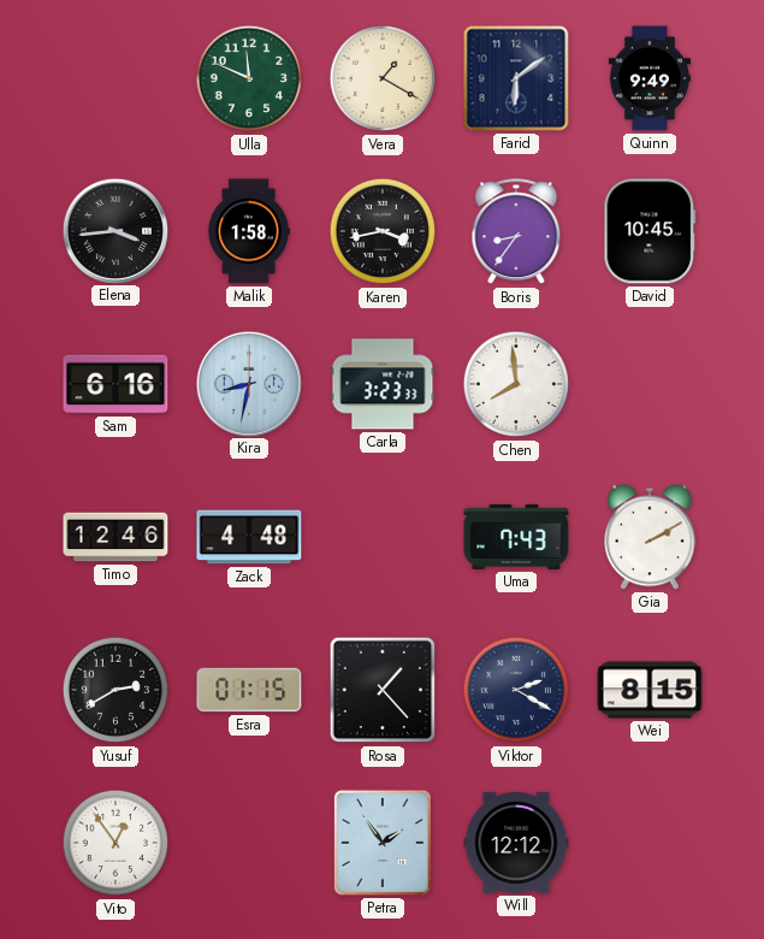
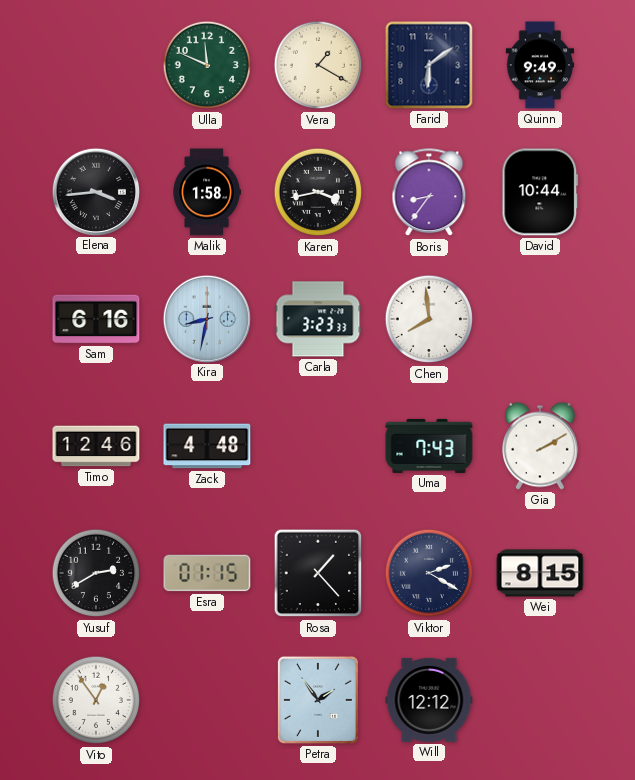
David: 10:45 -> 10:44
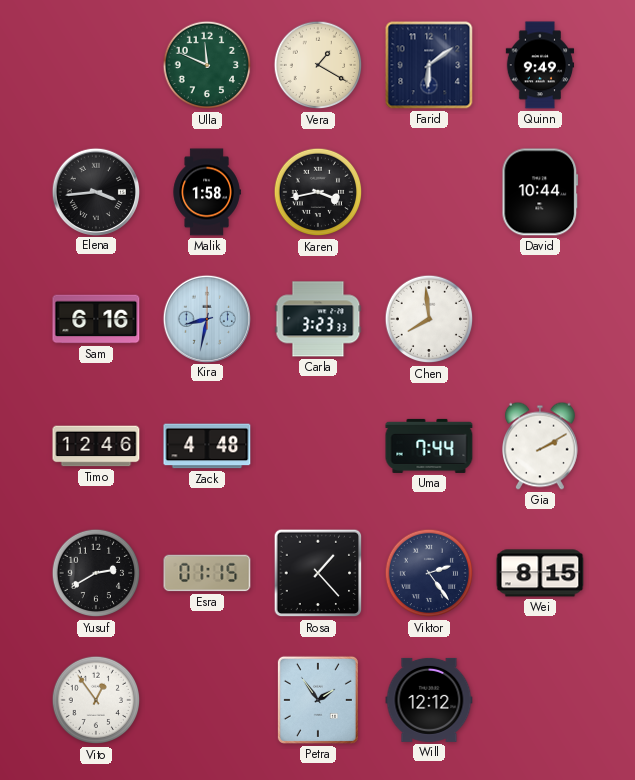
Boris: 8:36 -> none
Uma: 7:43 -> 7:44
Viktor: 2:20 -> 2:24
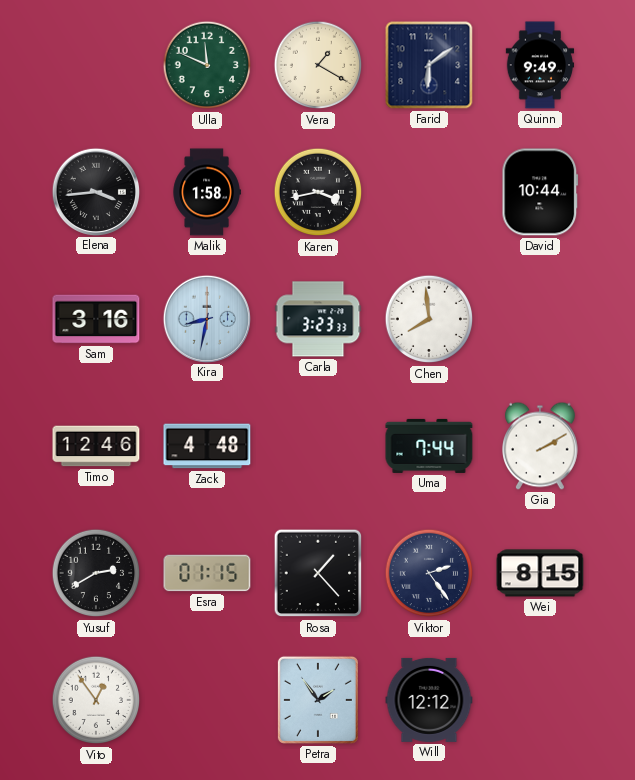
Sam: 6:16 -> 3:16
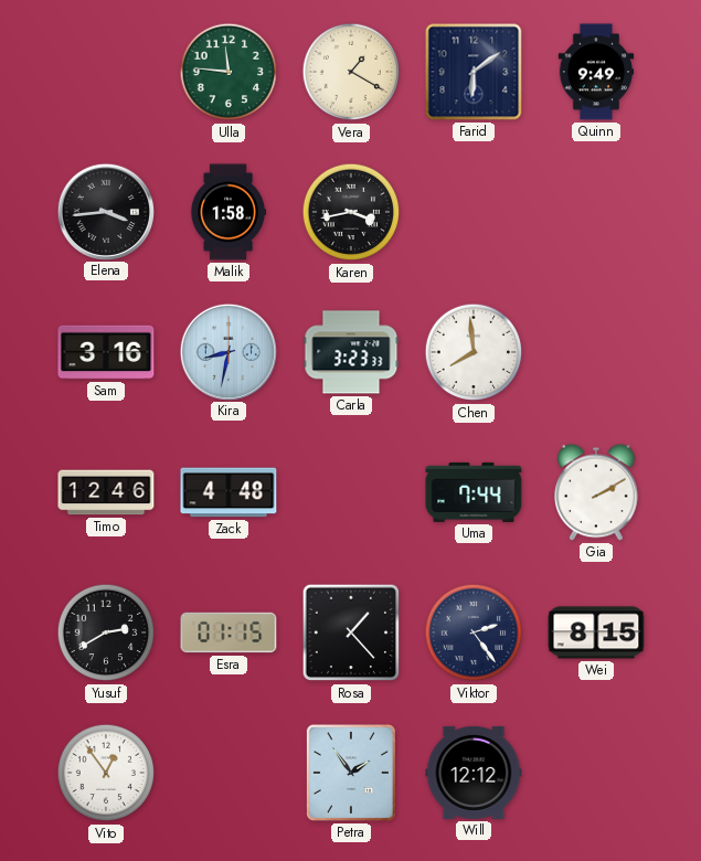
Ulla: 11:49 -> 11:46
David: 10:44 -> none
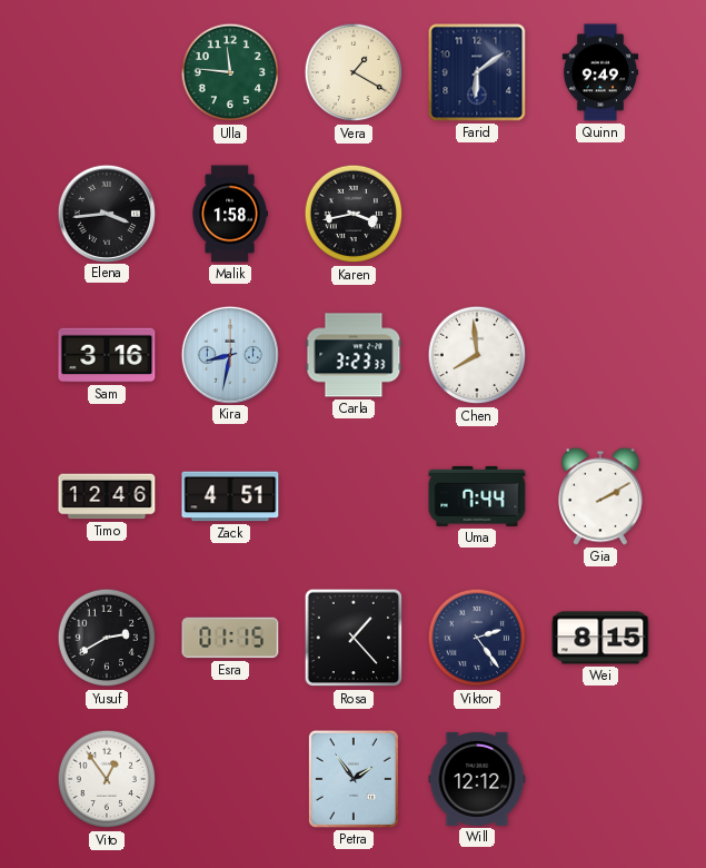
Zack: 4:48 -> 4:51
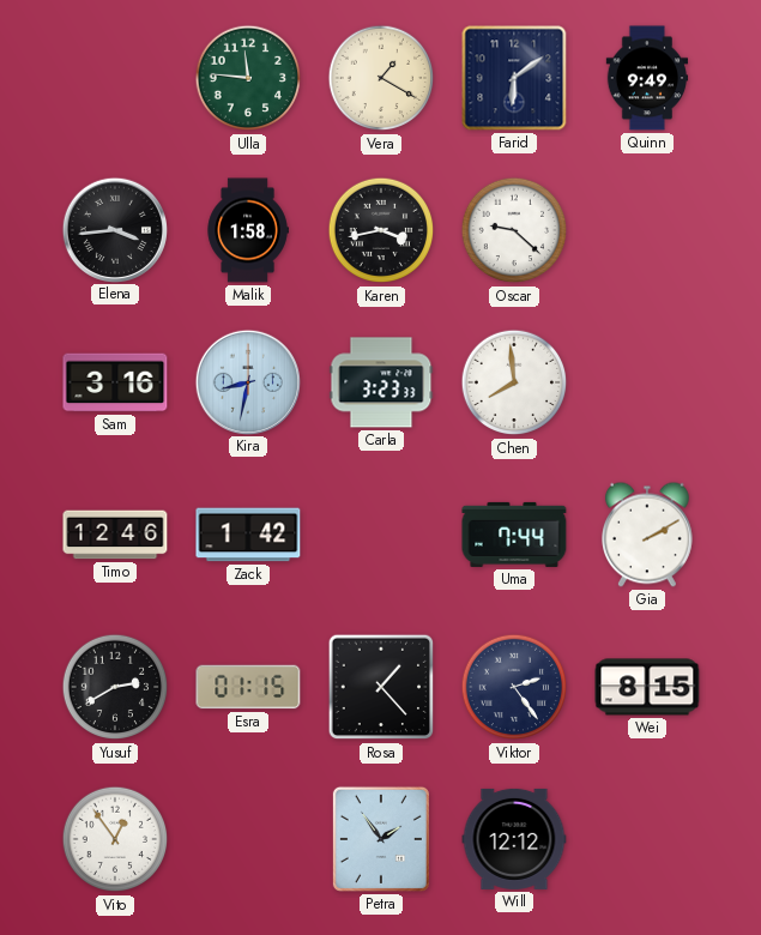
Oscar: none -> 9:22
Zack: 4:51 -> 1:42
